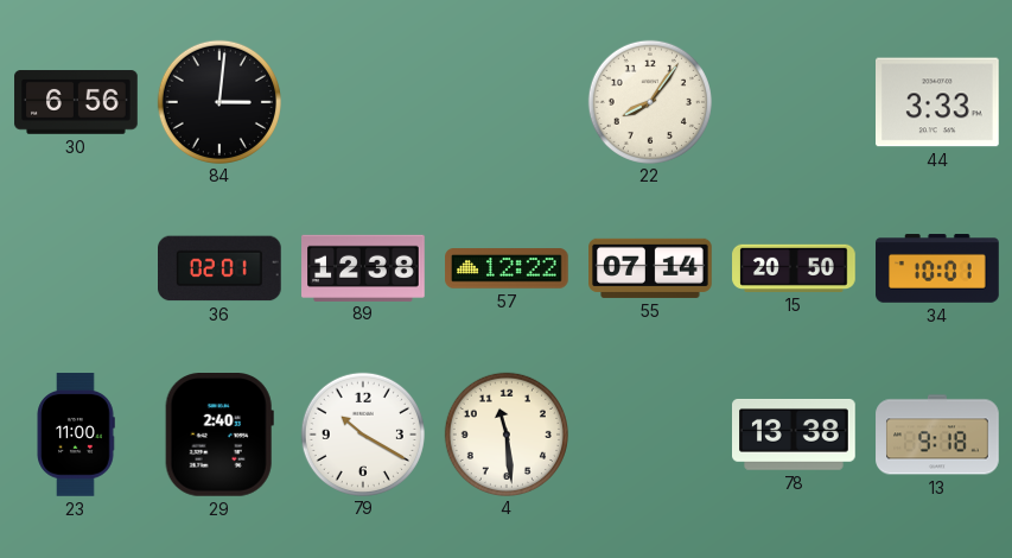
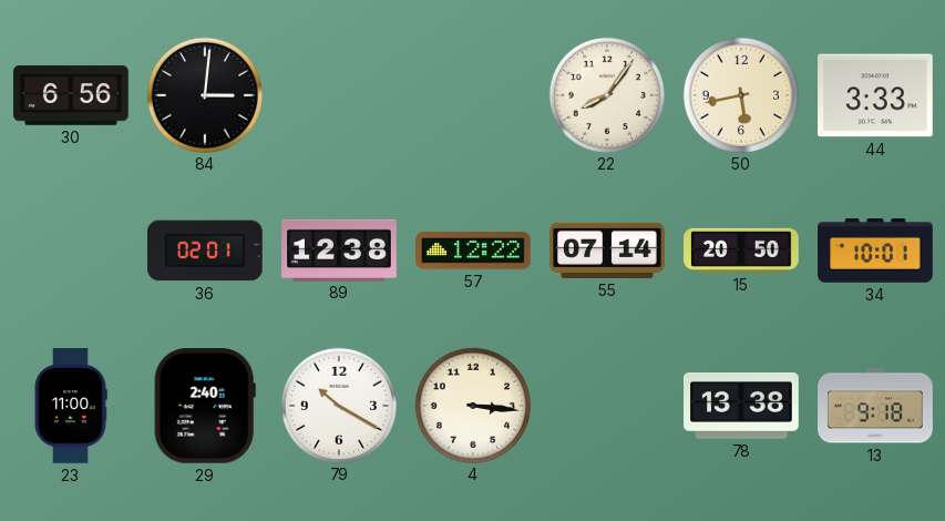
50: none -> 5:43
4: 11:29 -> 3:16
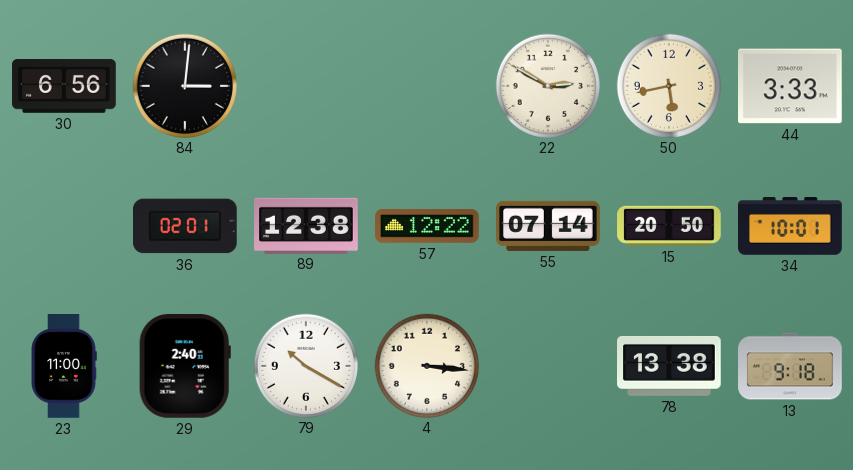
22: 8:06 -> 2:50
